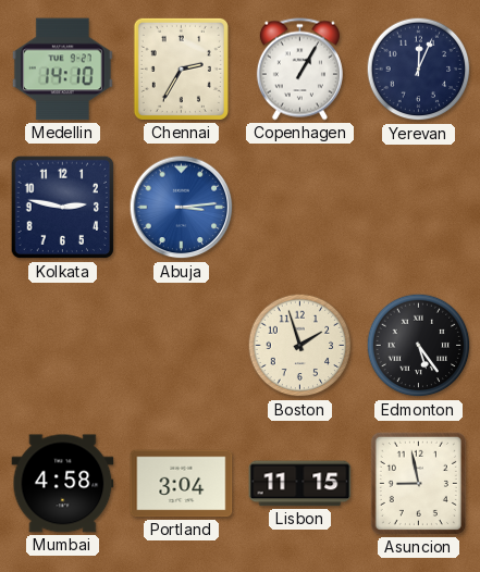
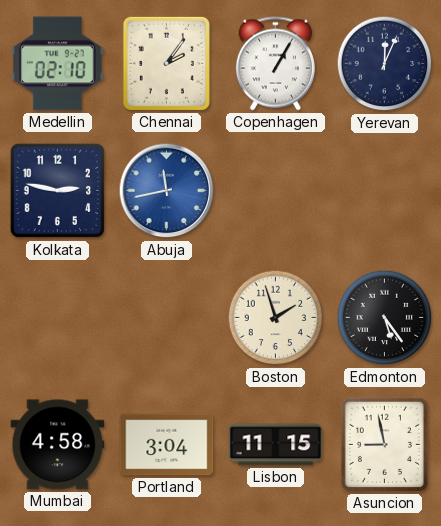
Medellin: 14:10 -> 02:10
Chennai: 2:35 -> 2:06
Abuja: 3:14 -> 11:43
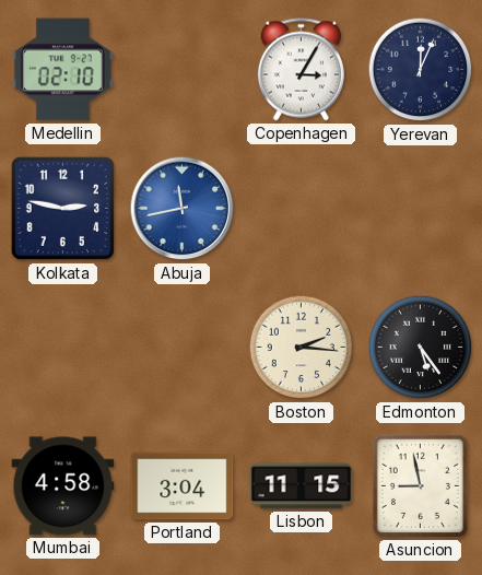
Chennai: 2:06 -> none
Copenhagen: 1:05 -> 3:05
Boston: 1:57 -> 2:16
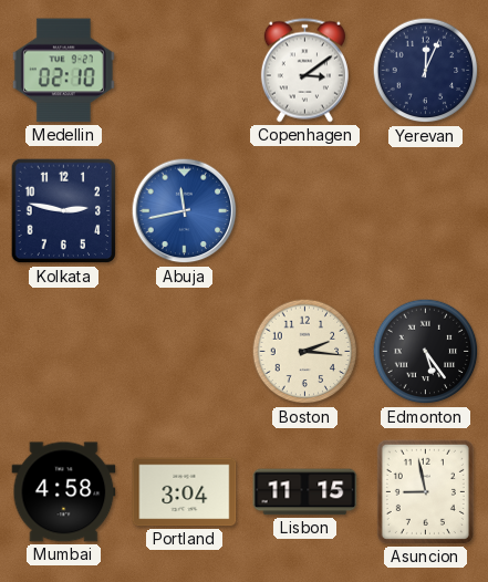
Copenhagen: 3:05 -> 3:09
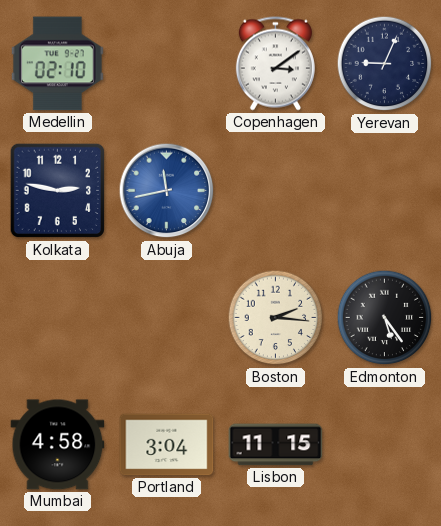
Yerevan: 12:04 -> 9:04
Asuncion: 8:58 -> none
